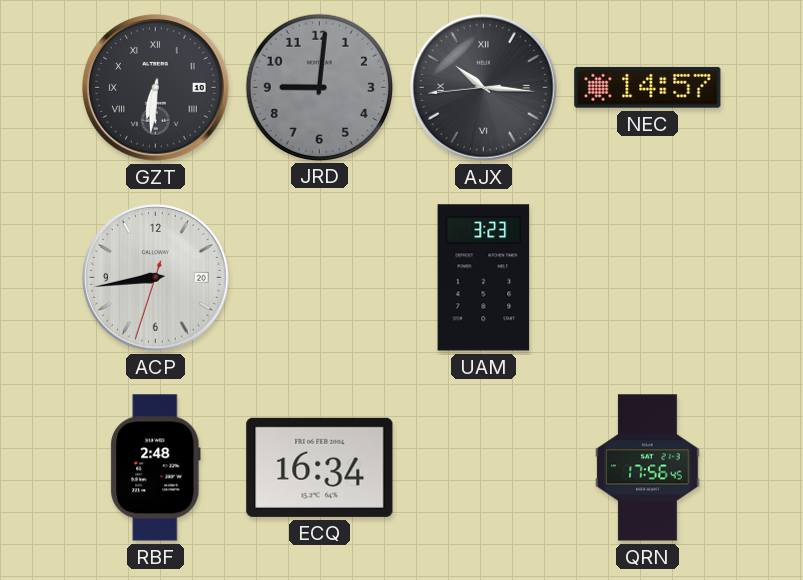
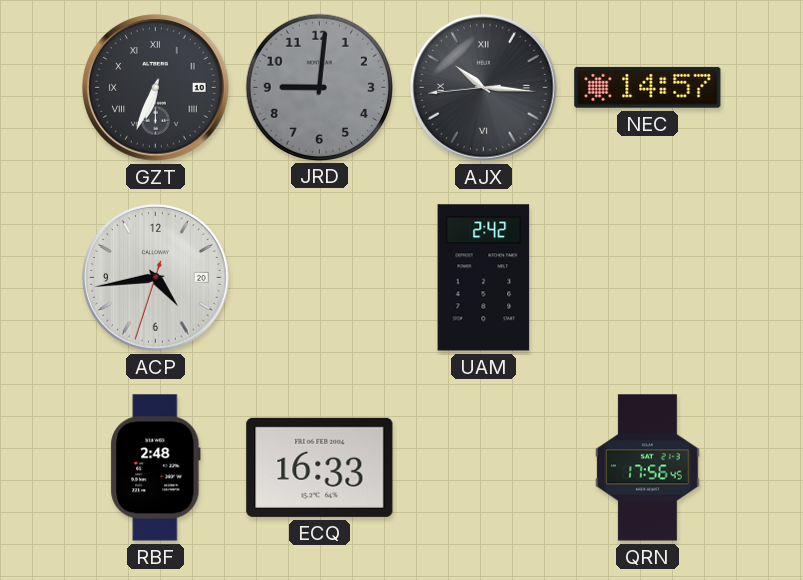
GZT: 6:31 -> 6:34
ACP: 8:43 -> 4:43
UAM: 3:23 -> 2:42
ECQ: 16:34 -> 16:33
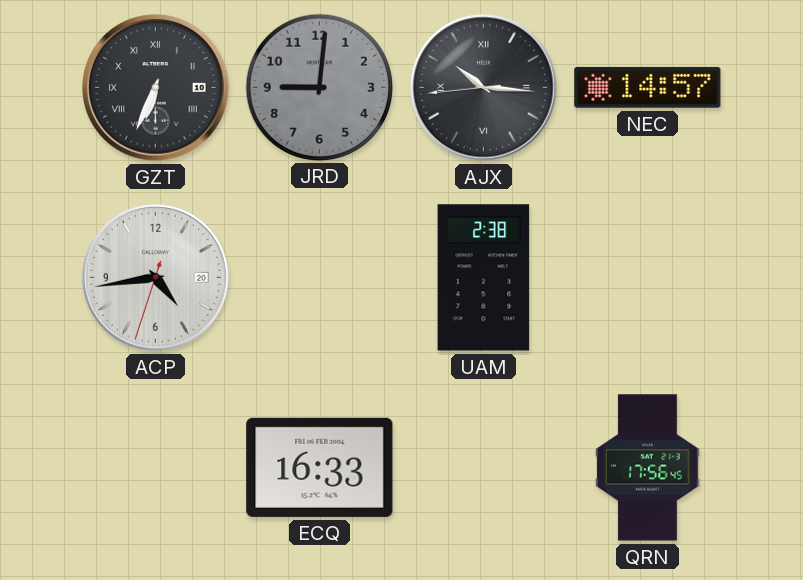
UAM: 2:42 -> 2:38
RBF: 2:48 -> none
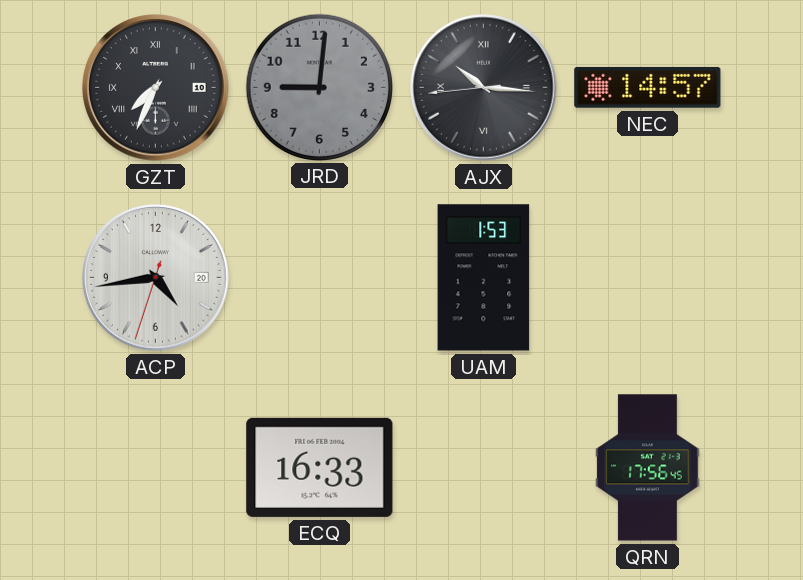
GZT: 6:34 -> 7:34
UAM: 2:38 -> 1:53
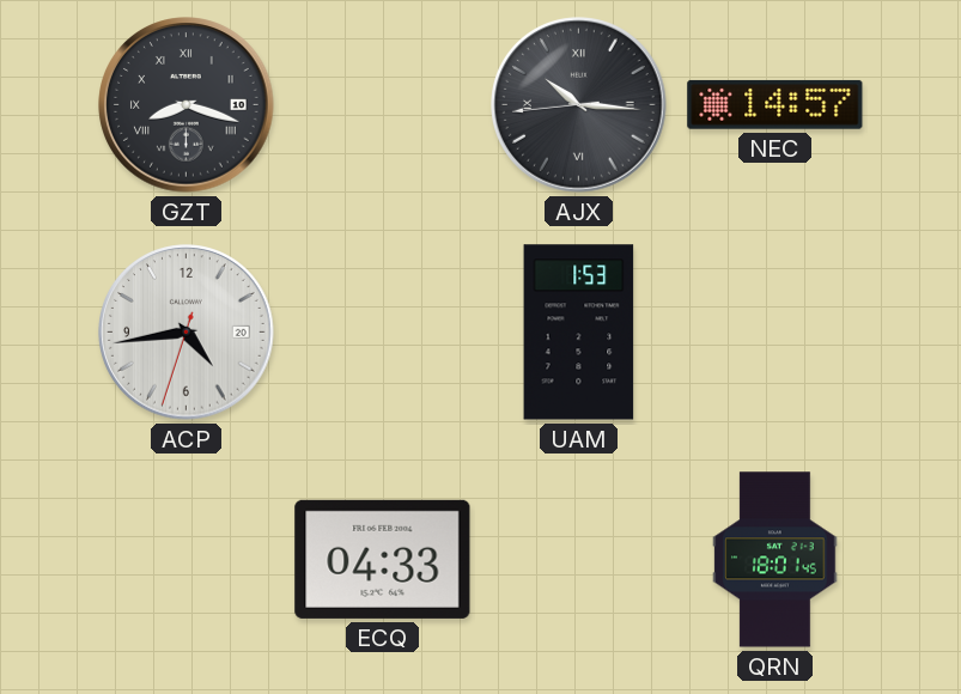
GZT: 7:34 -> 8:18
JRD: 9:01 -> none
ECQ: 16:33 -> 04:33
QRN: 17:56 -> 18:01
